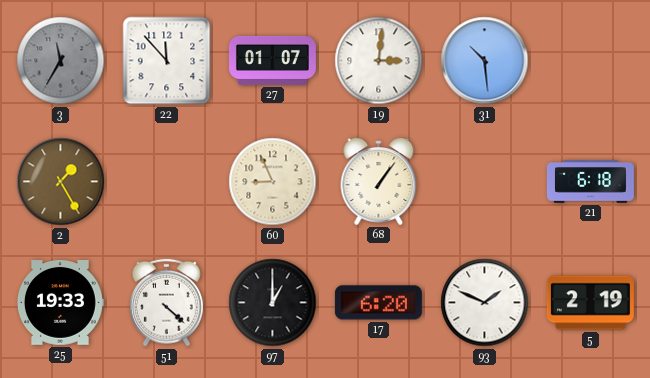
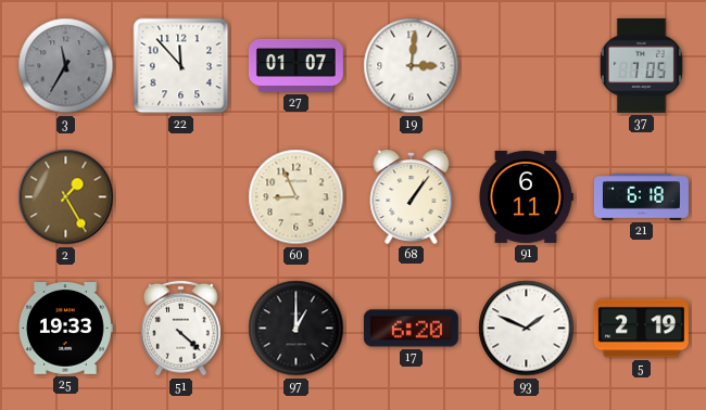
31: 10:29 -> none
37: none -> 7:05
91: none -> 6:11
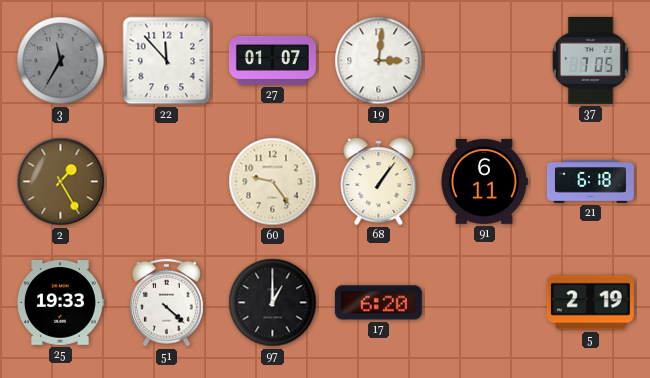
60: 8:56 -> 9:24
93: 1:49 -> none
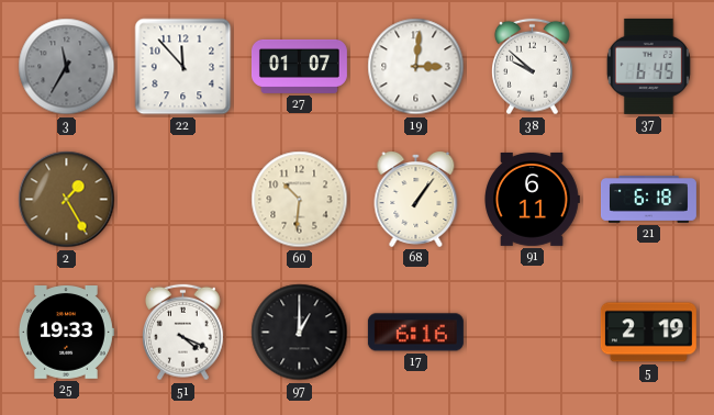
38: none -> 9:52
37: 7:05 -> 6:45
60: 9:24 -> 10:31
51: 4:22 -> 4:19
17: 6:20 -> 6:16
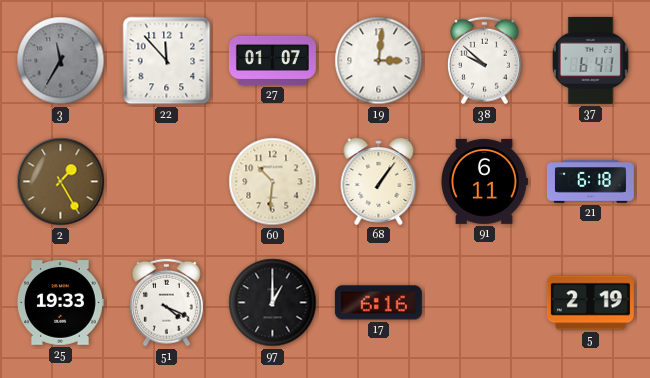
37: 6:45 -> 6:41
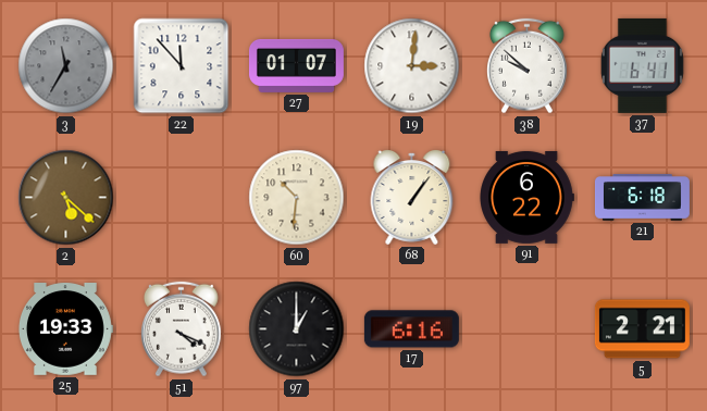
2: 1:25 -> 5:22
91: 6:11 -> 6:22
5: 2:19 -> 2:21
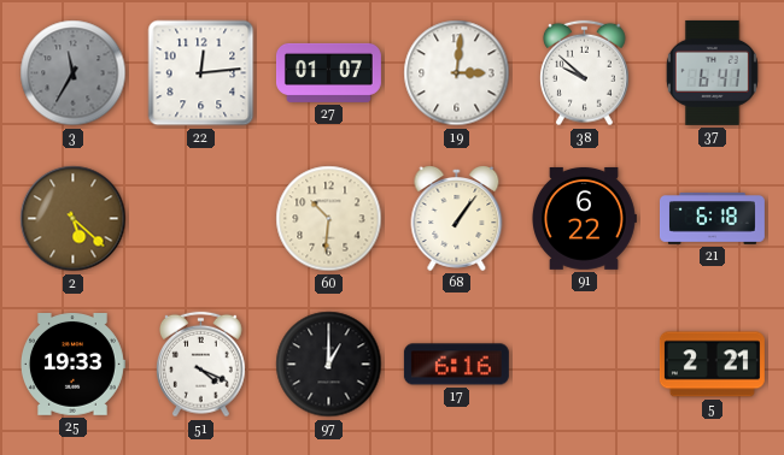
22: 11:53 -> 12:14
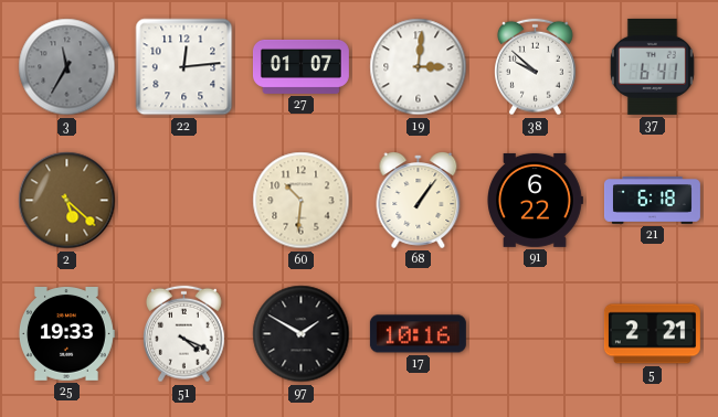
97: 1:00 -> 1:50
17: 6:16 -> 10:16
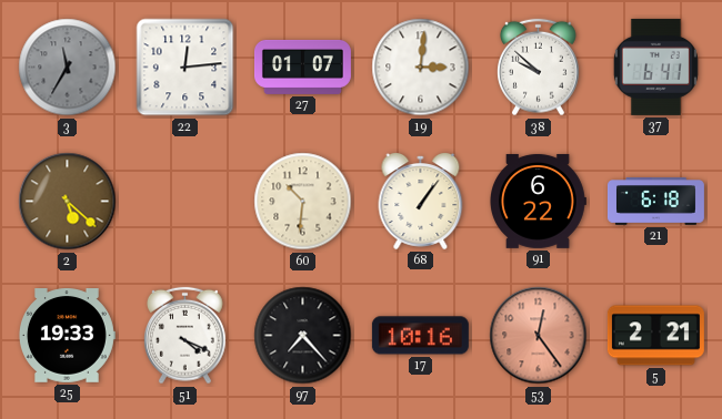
97: 1:50 -> 7:23
53: none -> 12:24
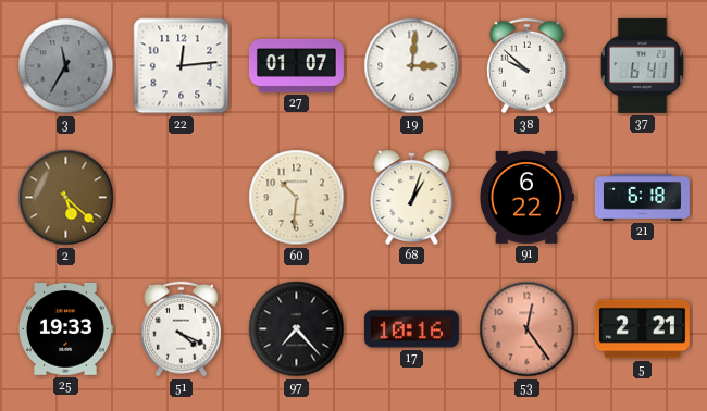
68: 1:06 -> 1:03
